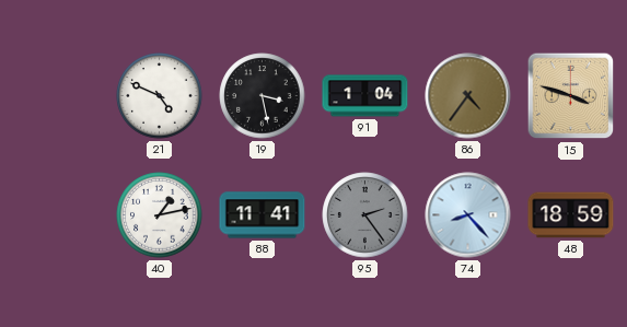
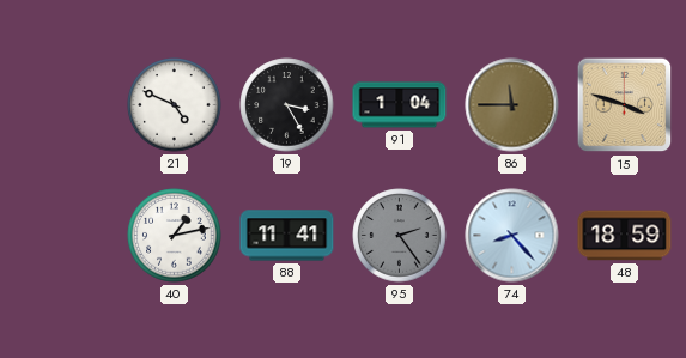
19: 3:28 -> 3:25
86: 4:36 -> 11:45
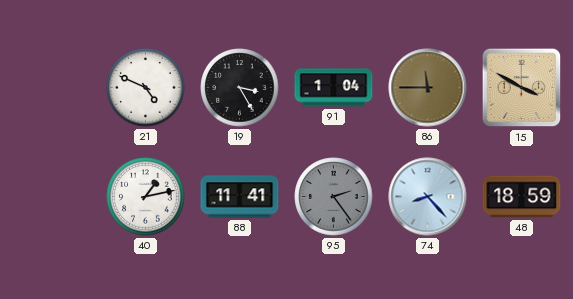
15: 3:48 -> 3:50
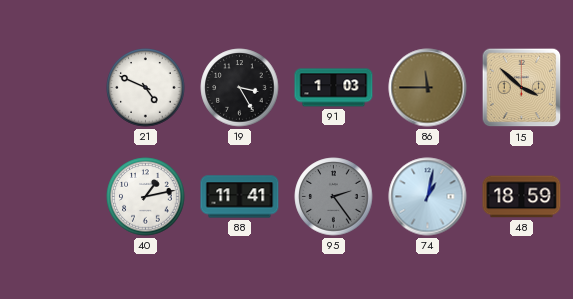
91: 1:04 -> 1:03
15: 3:50 -> 3:52
74: 8:23 -> 1:02
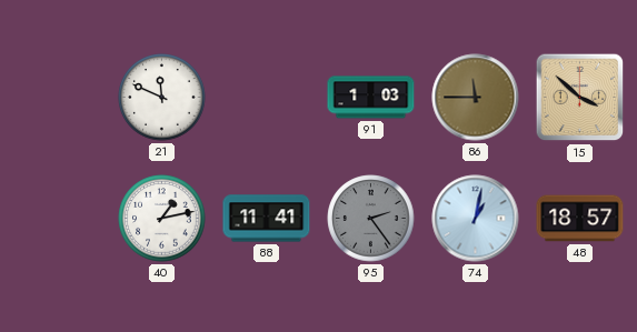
21: 4:49 -> 11:49
19: 3:25 -> none
48: 18:59 -> 18:57
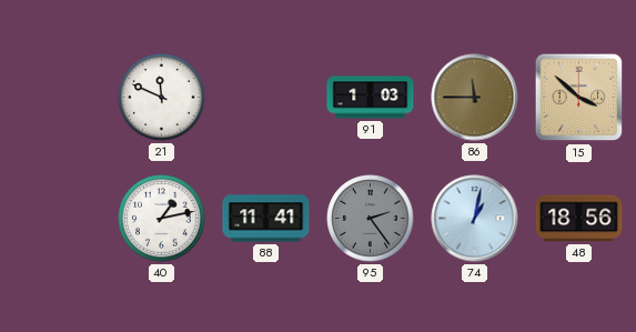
48: 18:57 -> 18:56
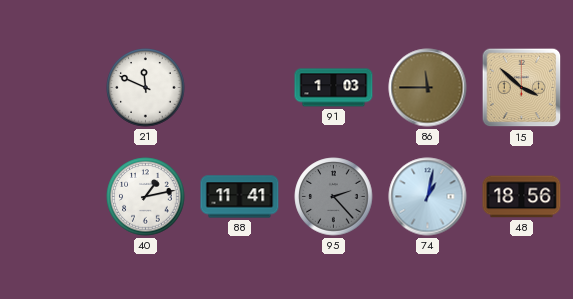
95: 2:24 -> 2:23
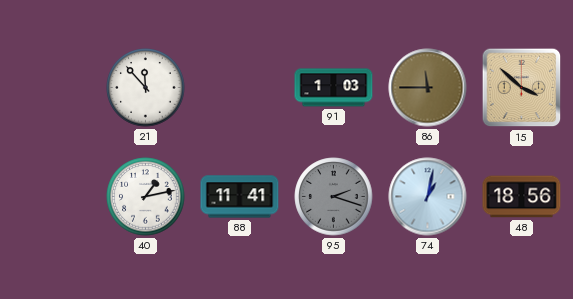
21: 11:49 -> 11:53
95: 2:23 -> 2:18
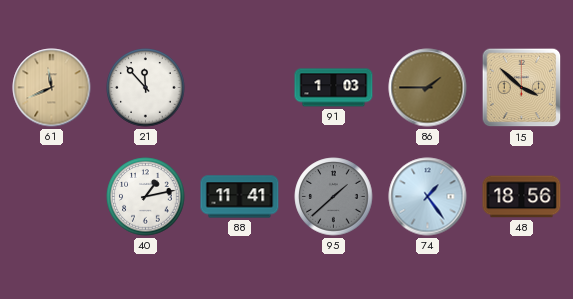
61: none -> 11:41
86: 11:45 -> 1:45
95: 2:18 -> 1:38
74: 1:02 -> 1:24
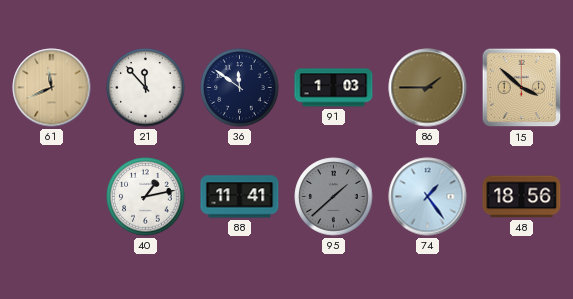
36: none -> 11:51
